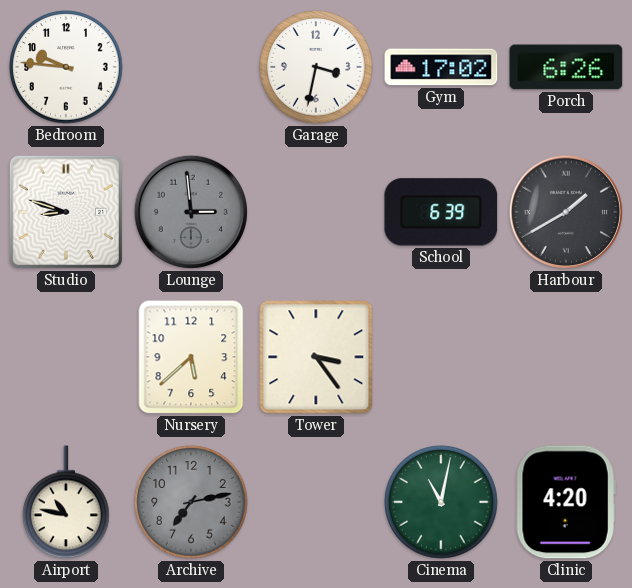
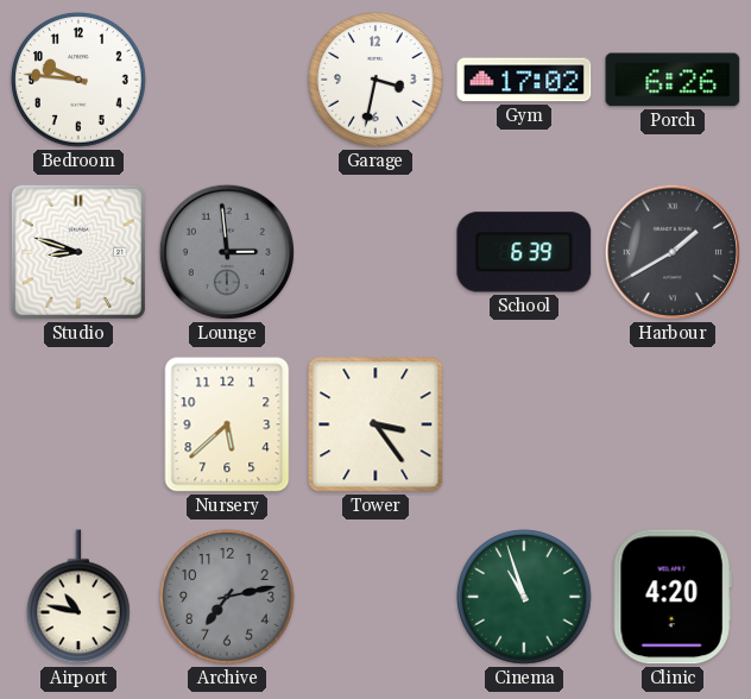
Cinema: 11:02 -> 10:57
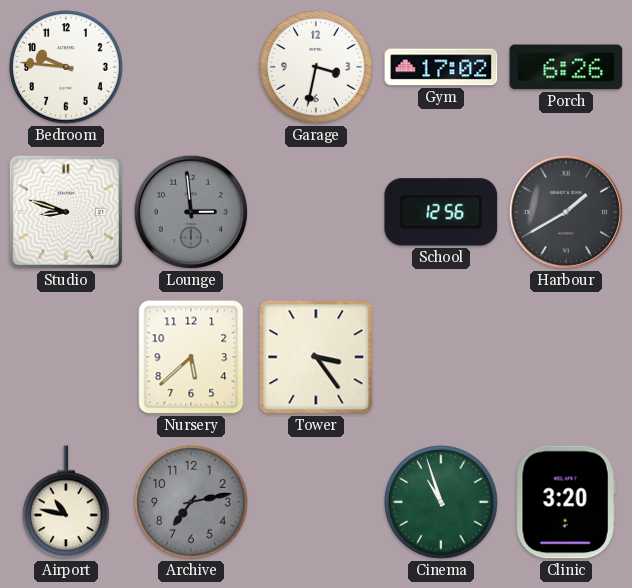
School: 6:39 -> 12:56
Clinic: 4:20 -> 3:20
